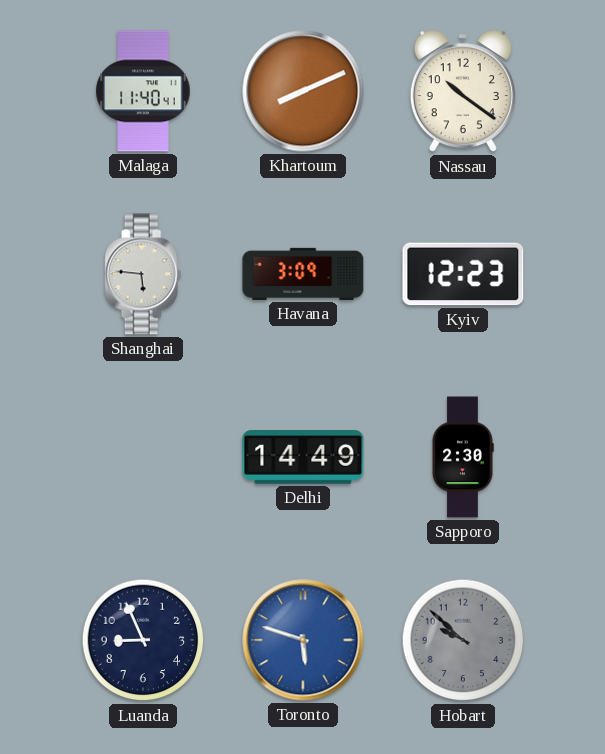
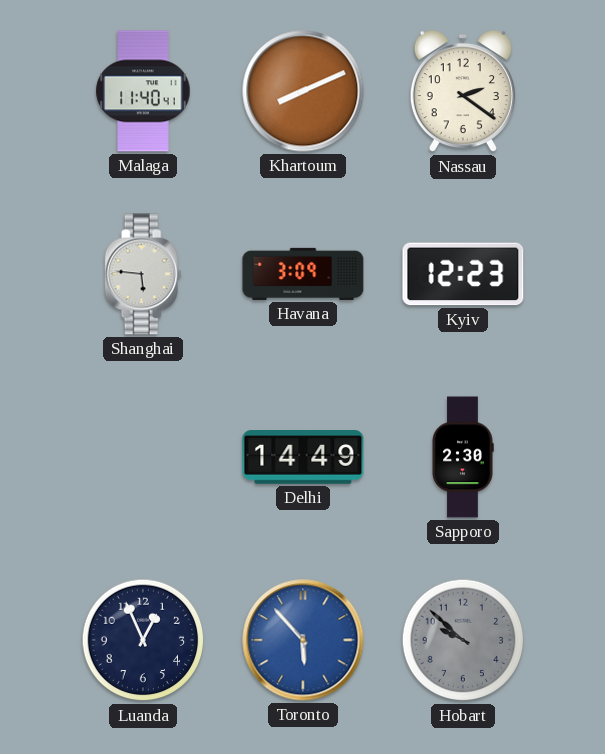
Nassau: 10:21 -> 2:21
Luanda: 8:56 -> 12:56
Toronto: 5:48 -> 5:53
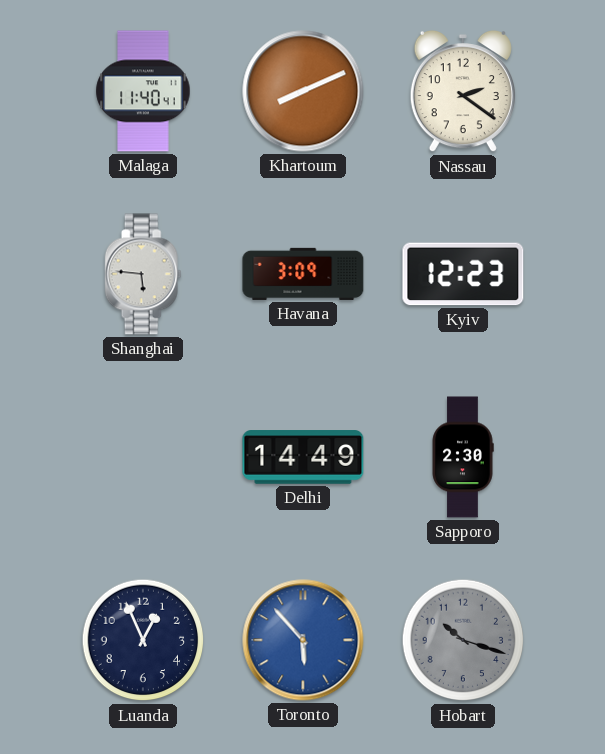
Hobart: 9:52 -> 10:18
